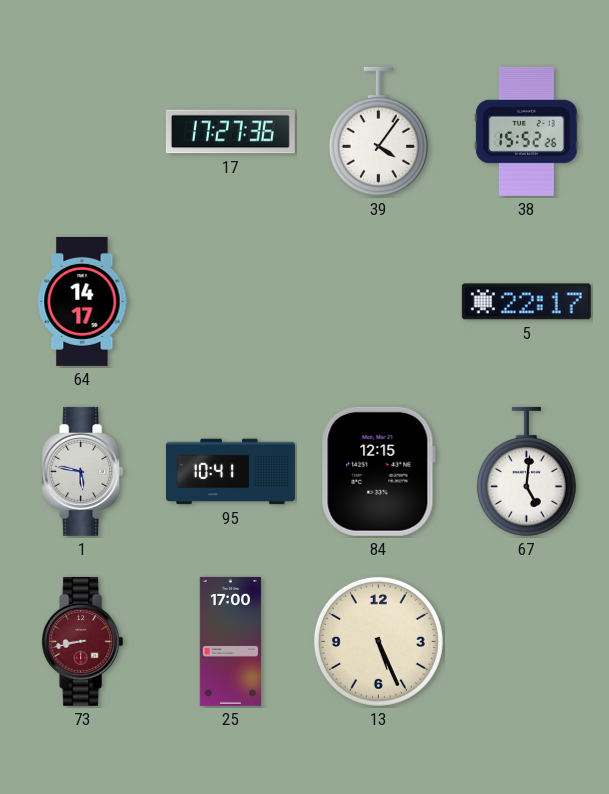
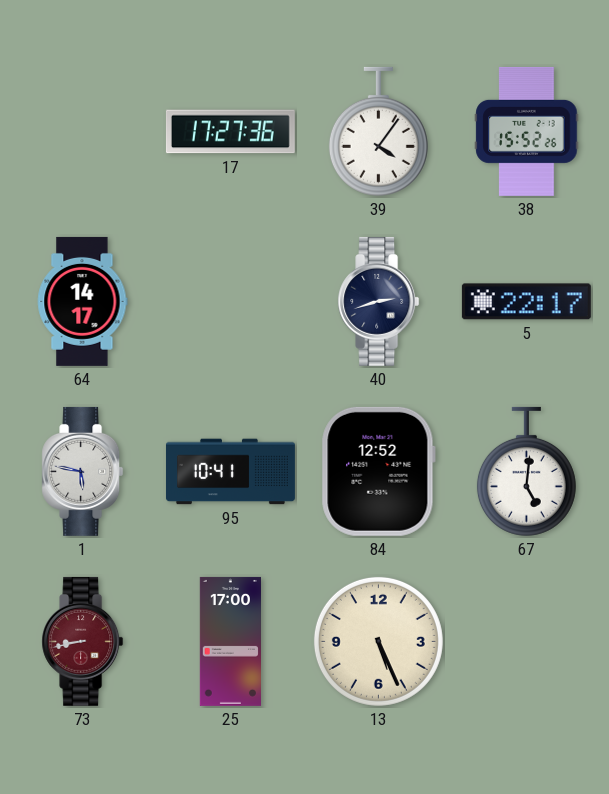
40: none -> 2:42
84: 12:15 -> 12:52
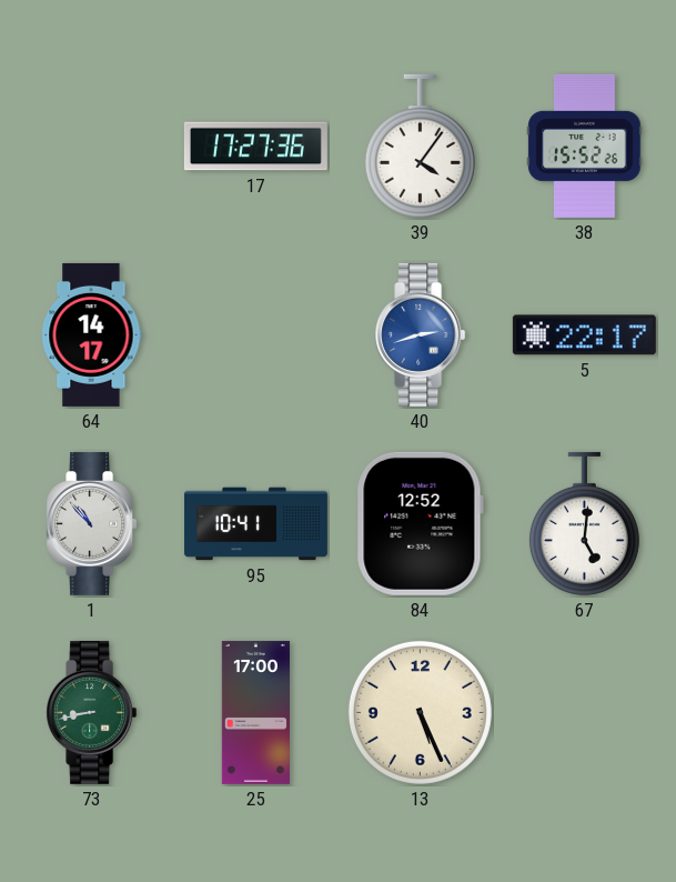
40 dial: navy -> blue
1: 5:47 -> 10:53
73 dial: burgundy -> green
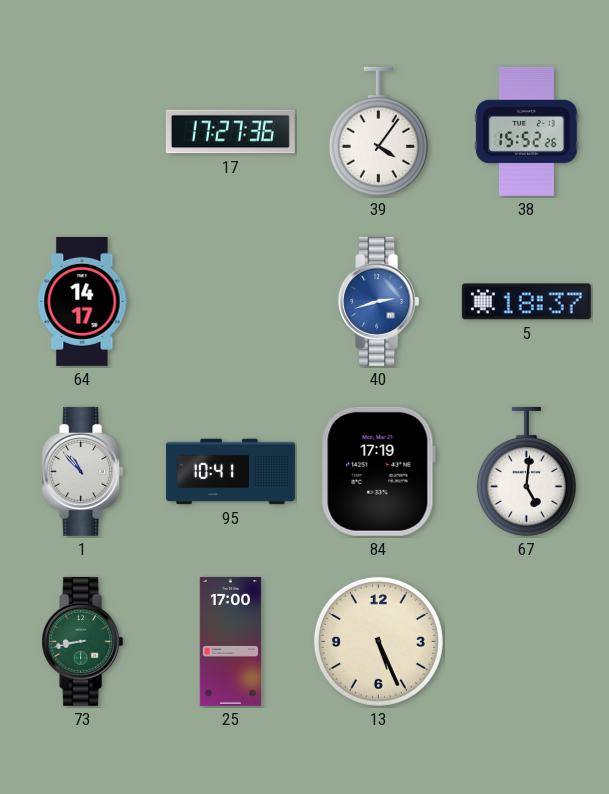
5: 22:17 -> 18:37
84: 12:52 -> 17:19
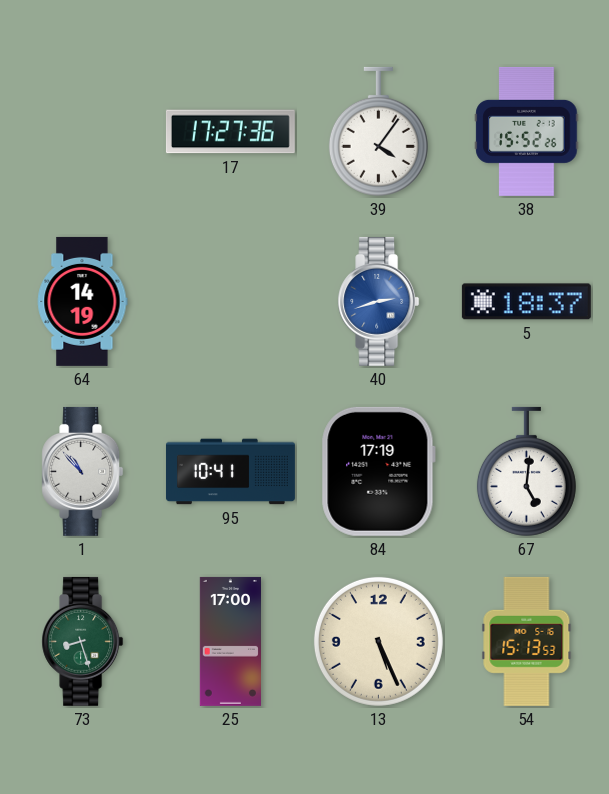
64: 14:17 -> 14:19
73: 8:43 -> 8:27
54: none -> 15:13
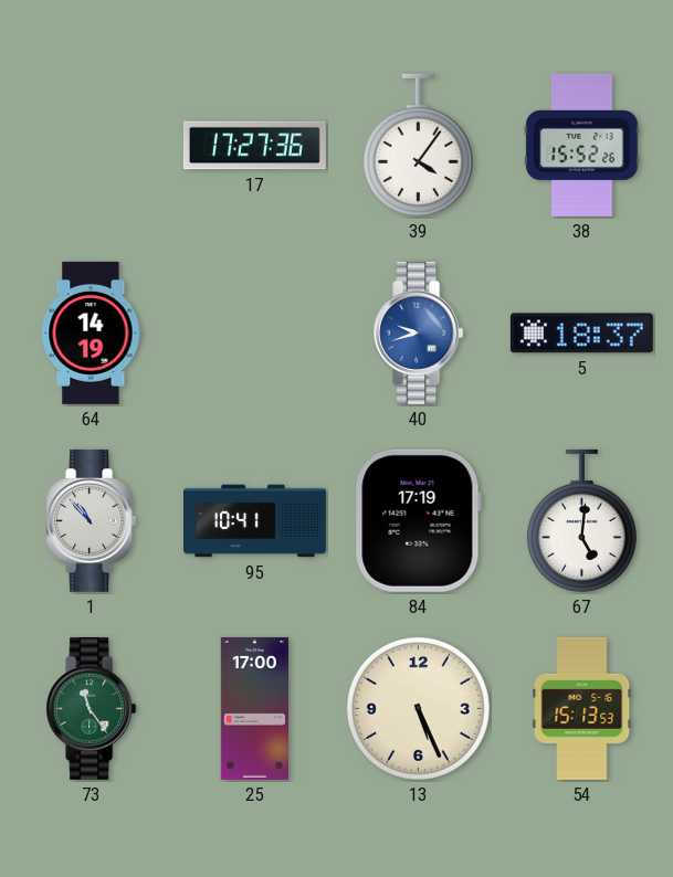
40: 2:42 -> 9:42
73: 8:27 -> 11:24
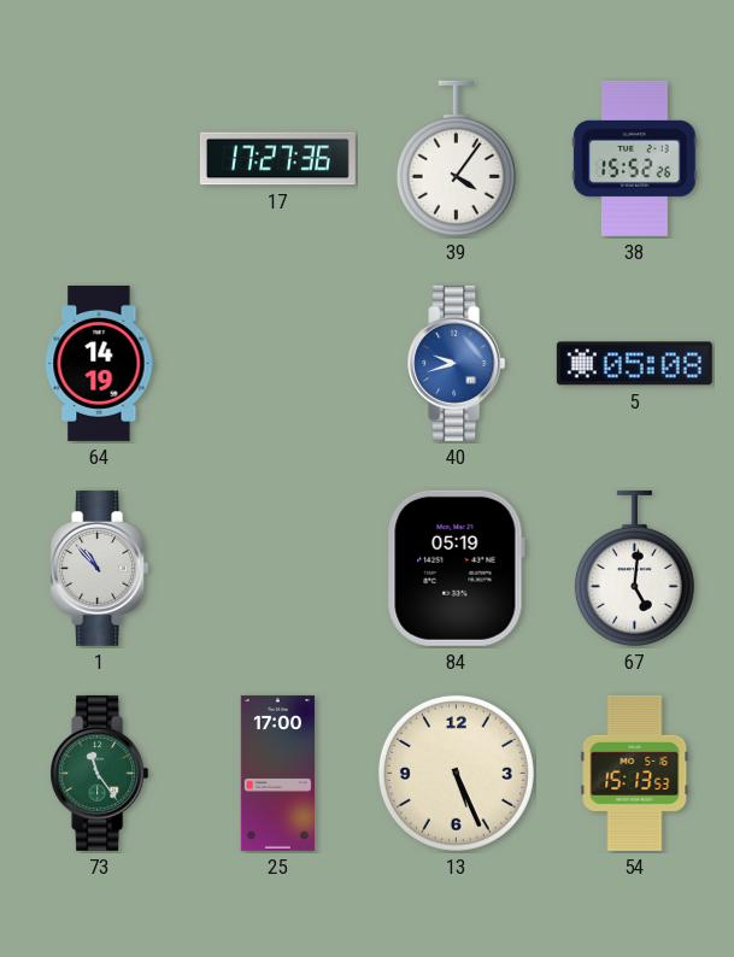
5: 18:37 -> 05:08
95: 10:41 -> none
84: 17:19 -> 05:19
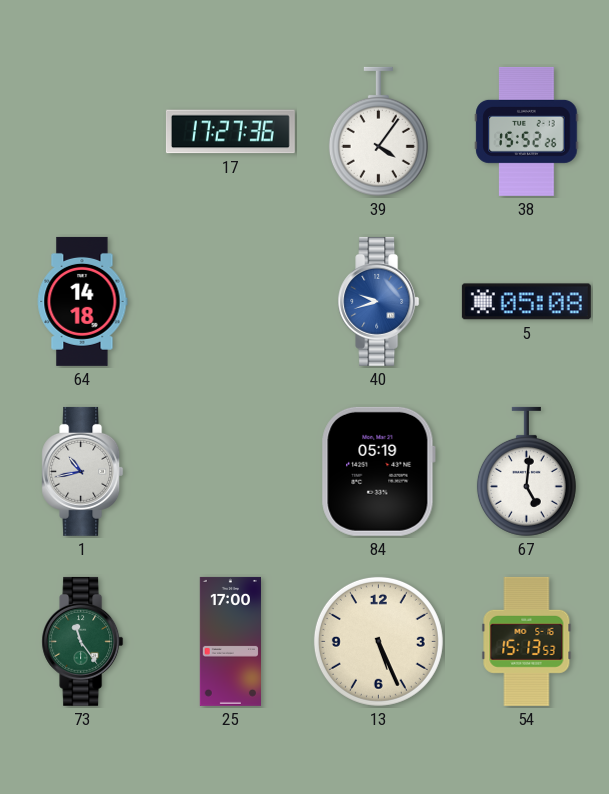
64: 14:19 -> 14:18
1: 10:53 -> 10:43
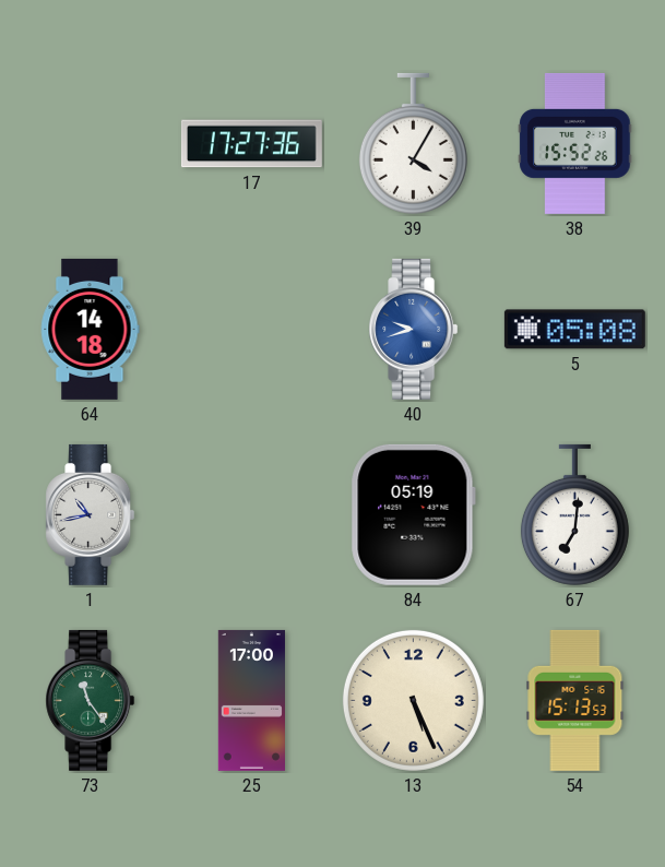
39: 4:06 -> 4:05
67: 5:01 -> 7:01
